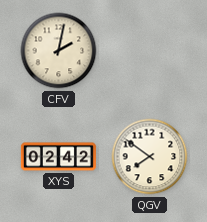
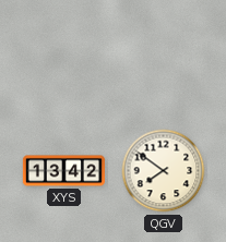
CFV: 2:02 -> none
XYS: 02:42 -> 13:42
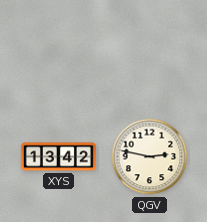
QGV: 7:51 -> 2:47
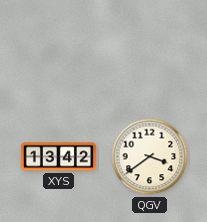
QGV: 2:47 -> 3:39
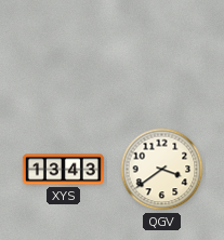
XYS: 13:42 -> 13:43
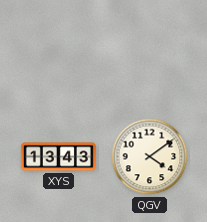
QGV: 3:39 -> 4:09
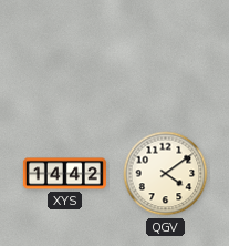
XYS: 13:43 -> 14:42
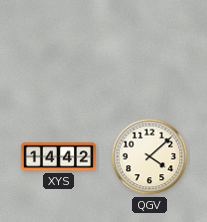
QGV: 4:09 -> 4:08
